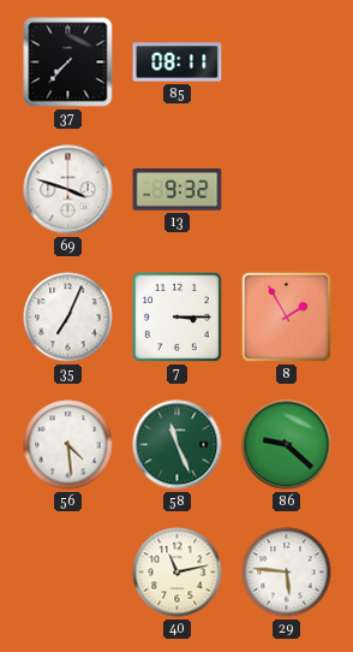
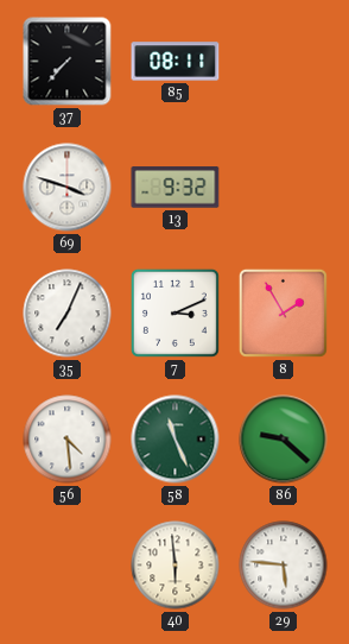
7: 3:15 -> 3:11
40: 11:13 -> 5:59
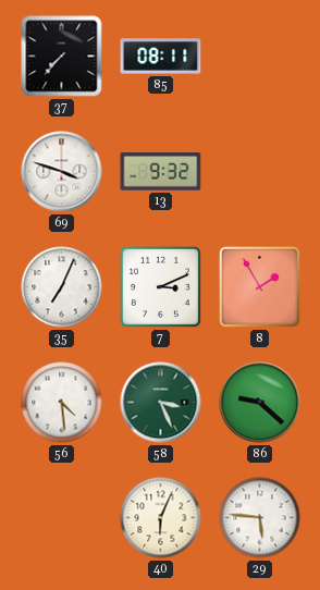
58: 11:26 -> 3:26
40: 5:59 -> 6:04
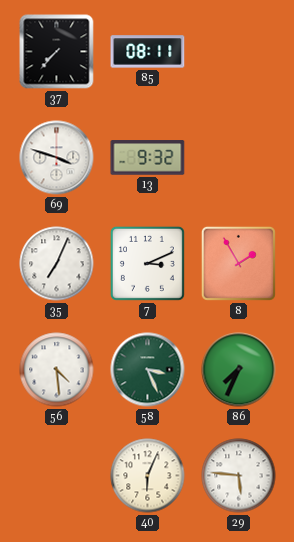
86: 9:22 -> 7:34
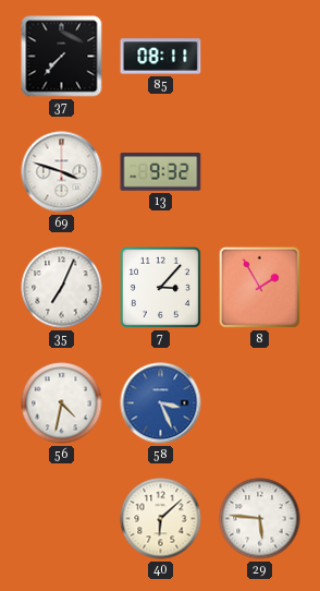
7: 3:11 -> 3:07
56: 4:29 -> 4:32
58 dial: green -> blue
86: 7:34 -> none
40: 6:04 -> 6:08
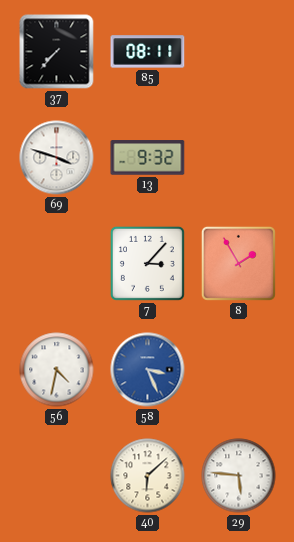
35: 7:04 -> none
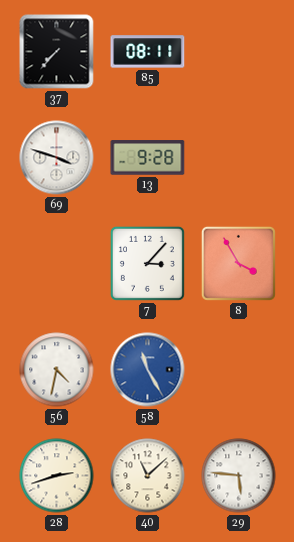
13: 9:32 -> 9:28
8: 1:55 -> 3:55
58: 3:26 -> 11:25
28: none -> 2:42
40: 6:08 -> 11:08
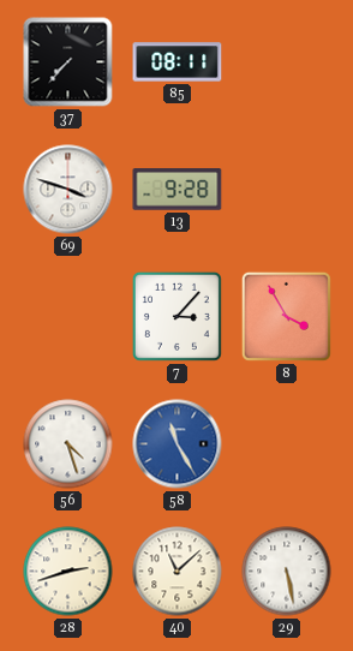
56: 4:32 -> 4:27
29: 5:46 -> 5:28
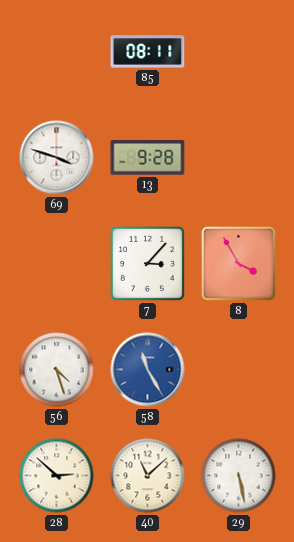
37: 7:37 -> none
28: 2:42 -> 2:52
